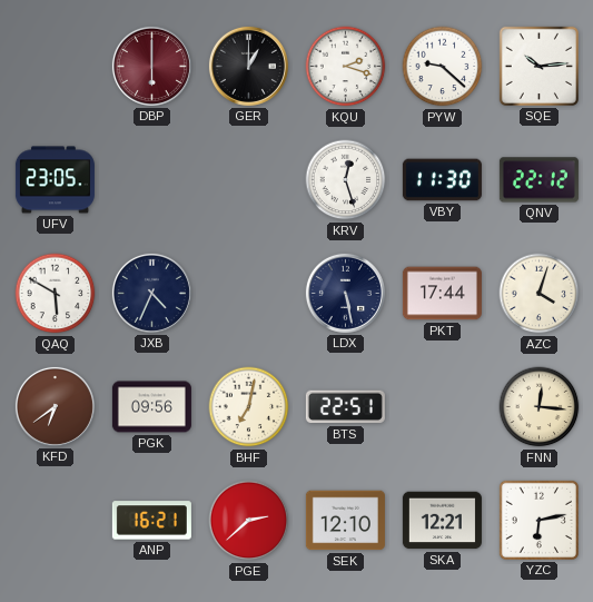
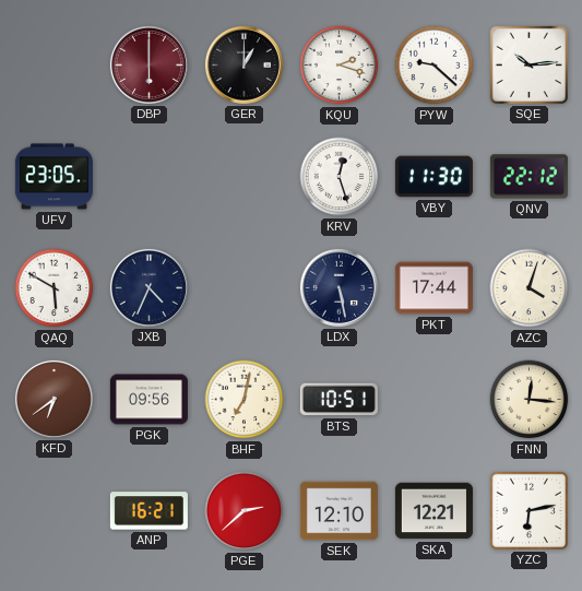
BTS: 22:51 -> 10:51
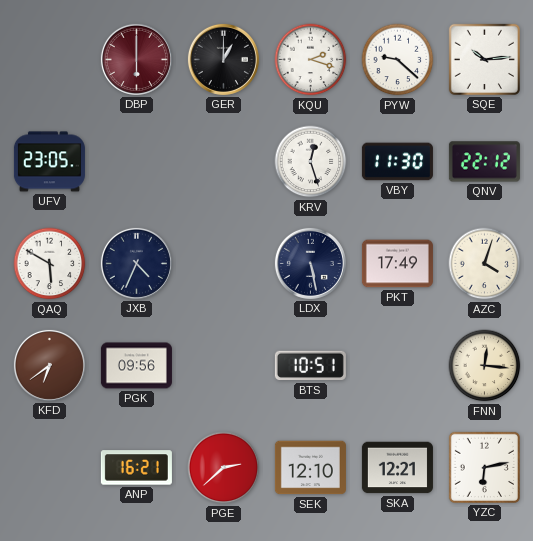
PKT: 17:44 -> 17:49
BHF: 7:02 -> none
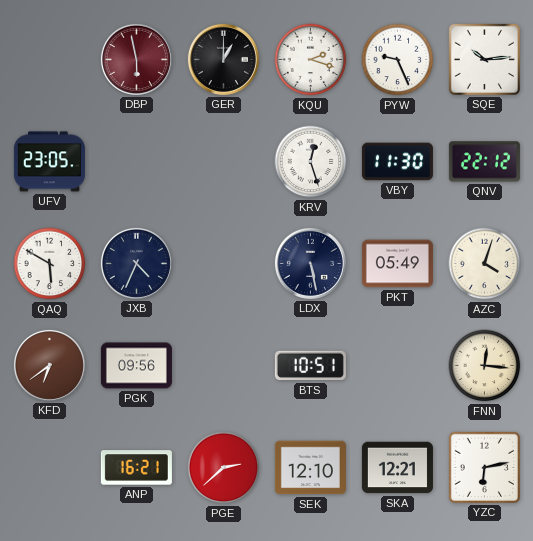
DBP: 6:00 -> 5:58
PYW: 9:22 -> 9:26
PKT: 17:49 -> 05:49
